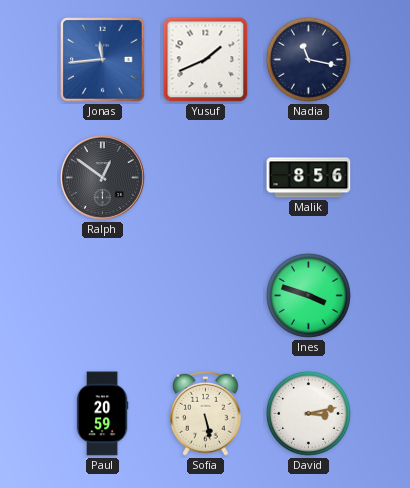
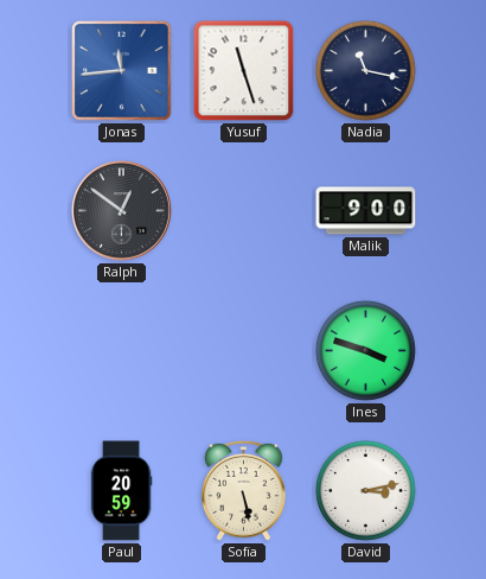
Yusuf: 1:41 -> 11:27
Malik: 8:56 -> 9:00
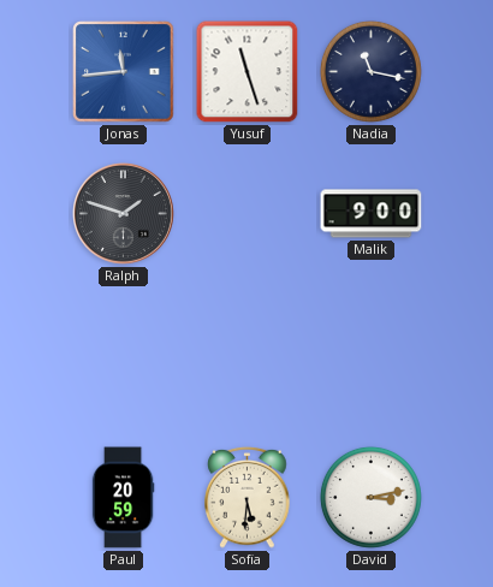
Ralph: 12:51 -> 1:48
Ines: 3:48 -> none
Sofia: 5:28 -> 5:31
